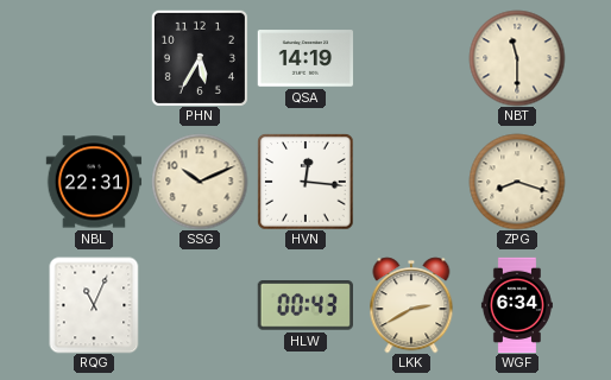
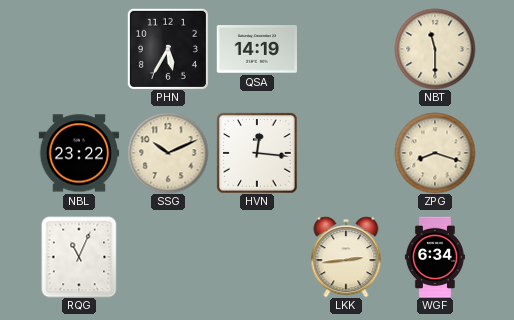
NBL: 22:31 -> 23:22
HLW: 00:43 -> none
LKK: 2:40 -> 2:44
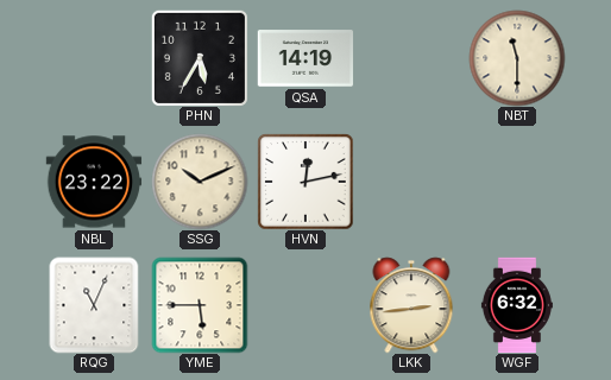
HVN: 12:16 -> 12:13
ZPG: 8:18 -> none
YME: none -> 5:45
WGF: 6:34 -> 6:32
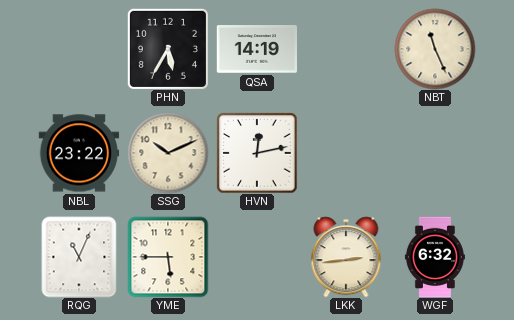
NBT: 11:30 -> 11:26
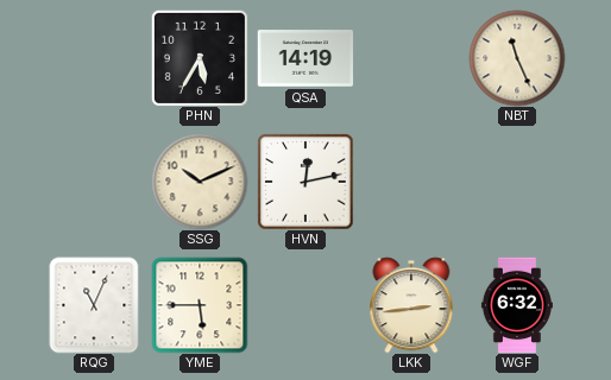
NBL: 23:22 -> none
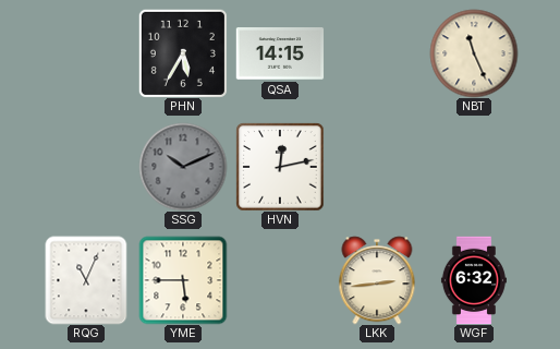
QSA: 14:19 -> 14:15
SSG dial: cream -> grey
